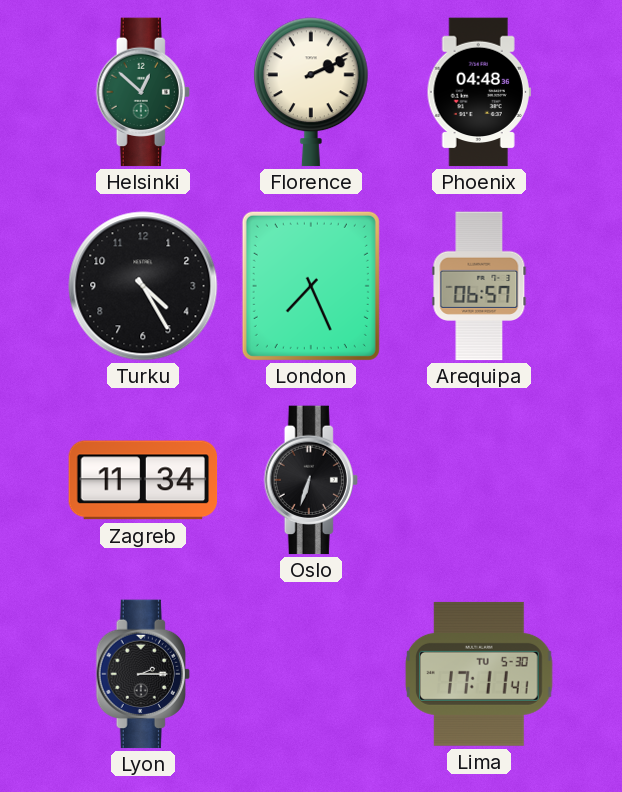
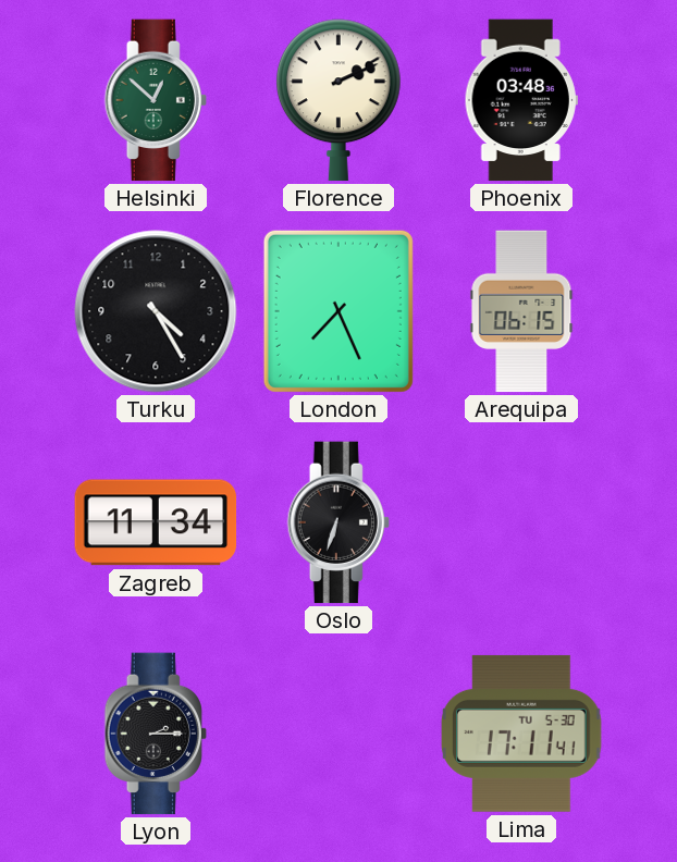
Phoenix: 04:48 -> 03:48
Arequipa: 06:57 -> 06:15
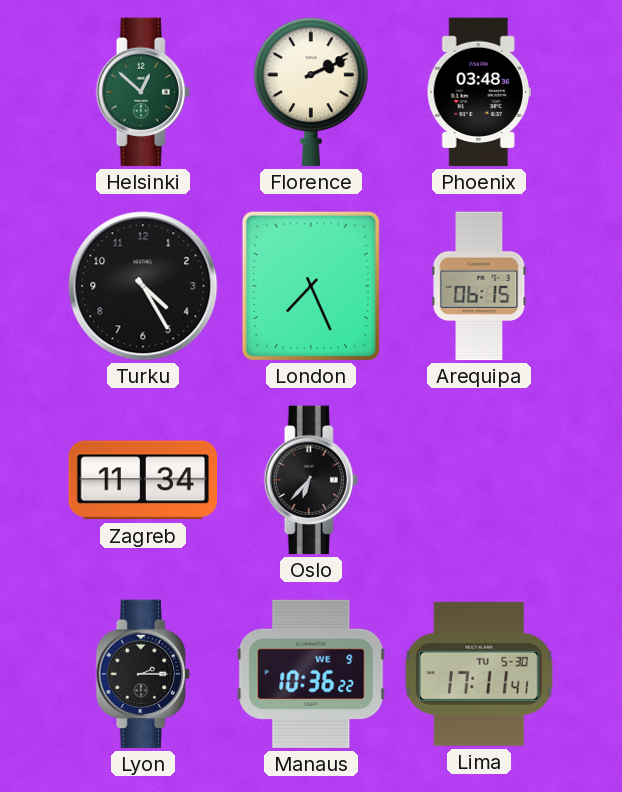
Oslo: 6:33 -> 6:37
Manaus: none -> 10:36
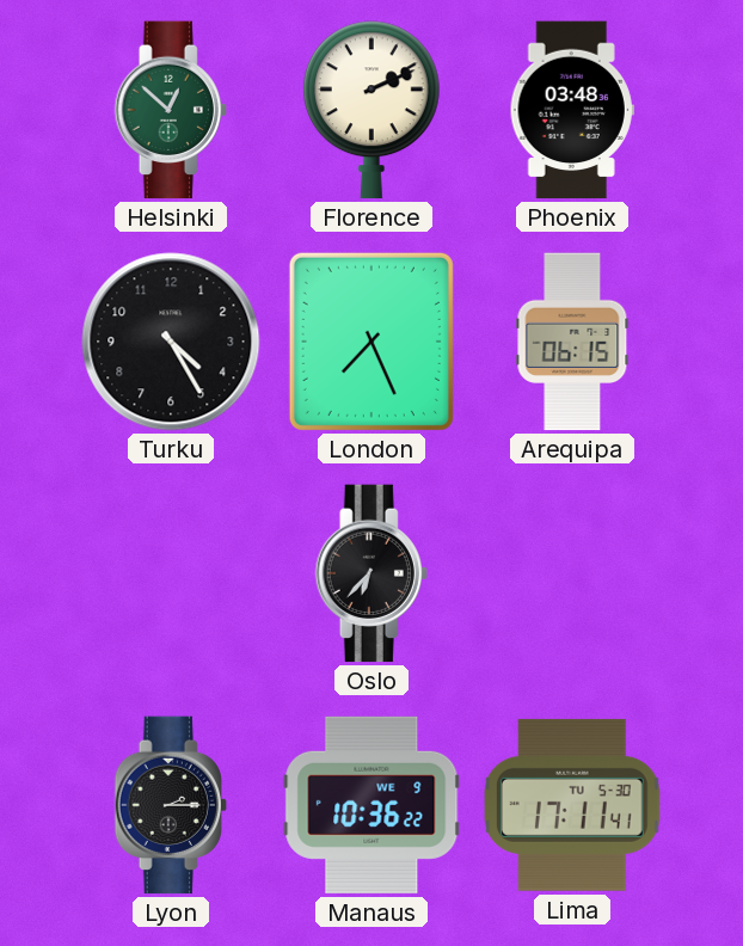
Zagreb: 11:34 -> none
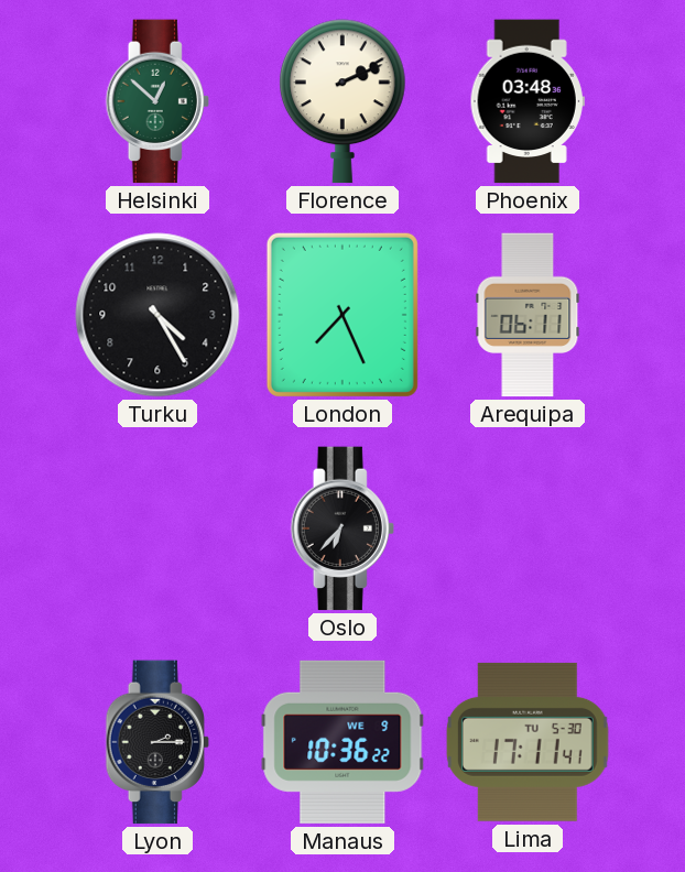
Arequipa: 06:15 -> 06:11
